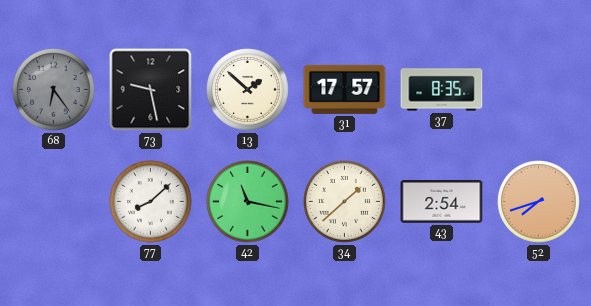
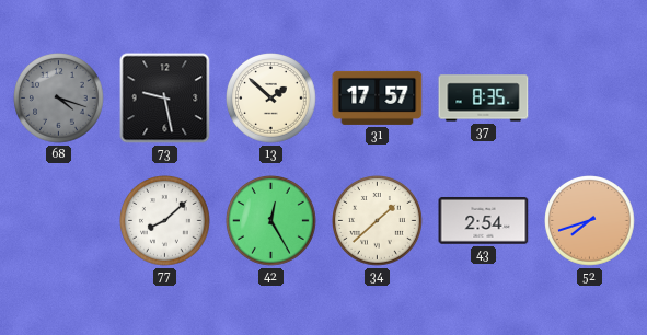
68: 6:24 -> 4:18
42: 11:17 -> 12:25
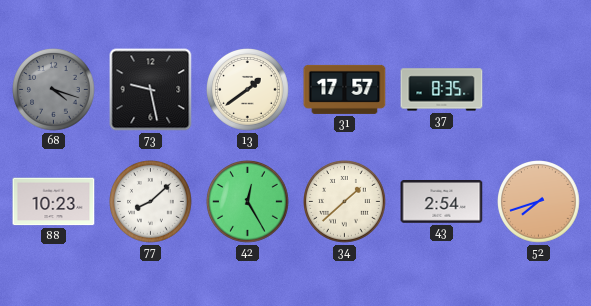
13: 1:52 -> 1:39
88: none -> 10:23
